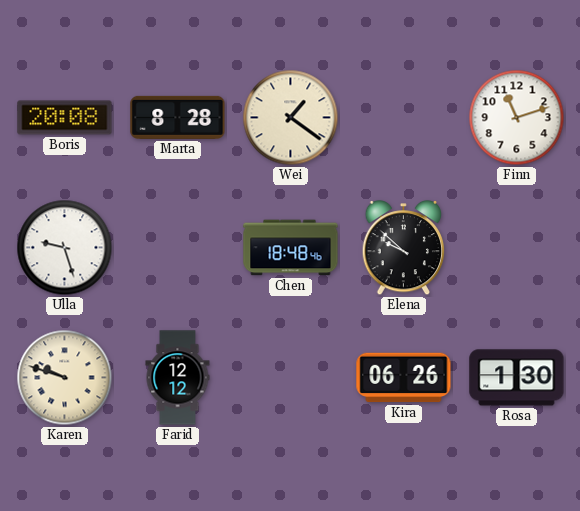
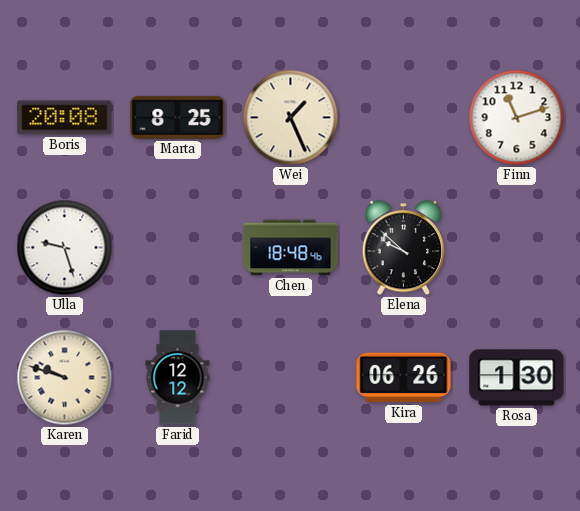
Marta: 8:28 -> 8:25
Wei: 1:21 -> 1:26
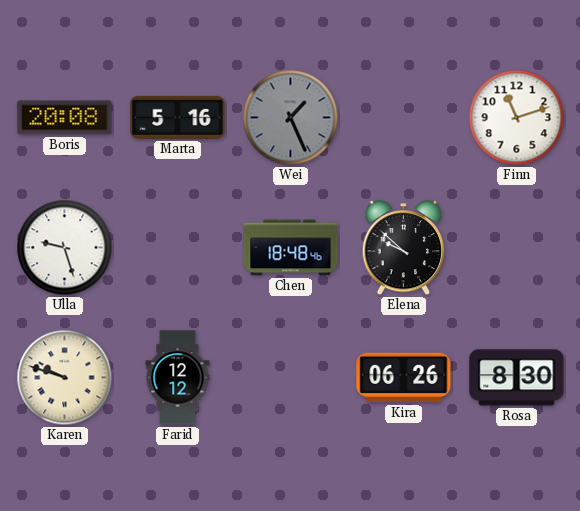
Marta: 8:25 -> 5:16
Wei dial: cream -> grey
Rosa: 1:30 -> 8:30
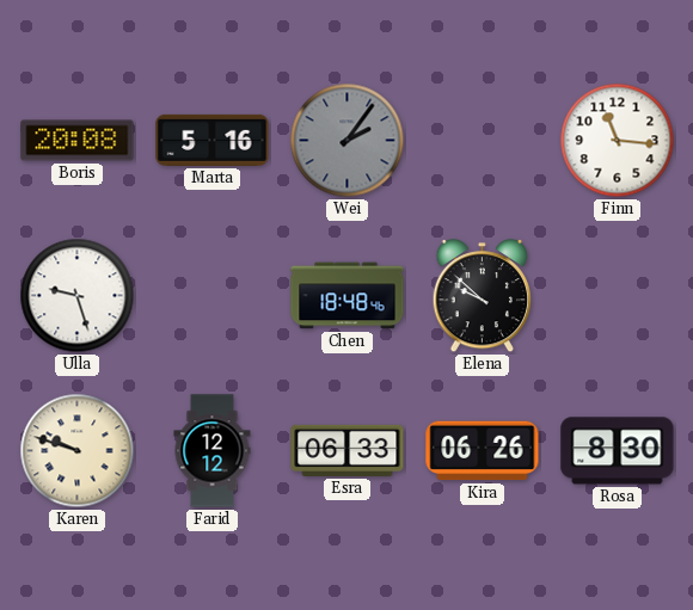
Wei: 1:26 -> 2:06
Finn: 11:12 -> 11:16
Esra: none -> 06:33
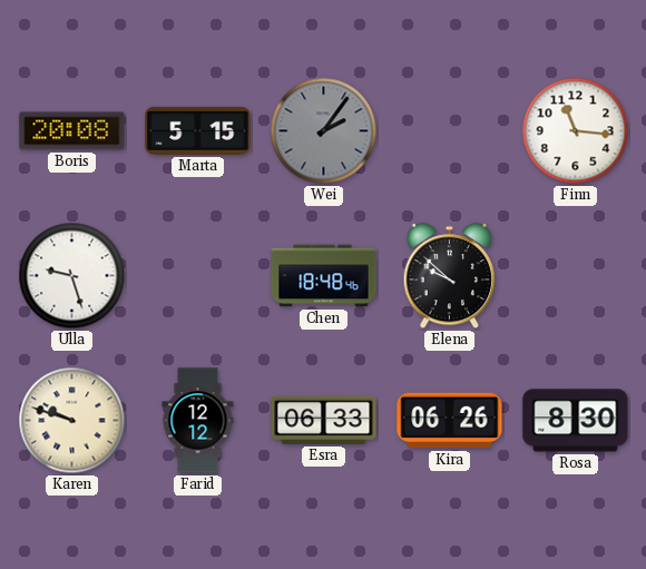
Marta: 5:16 -> 5:15
